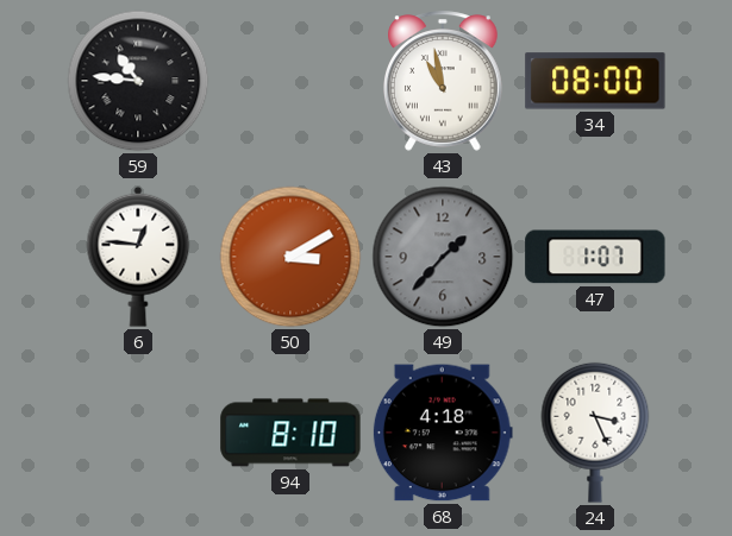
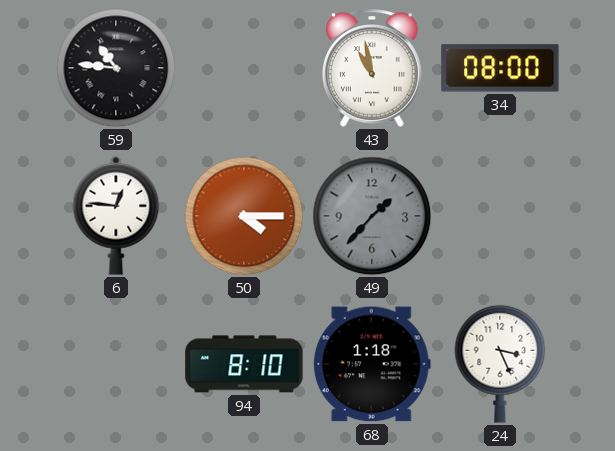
50: 3:10 -> 4:15
47: 1:07 -> none
68: 4:18 -> 1:18
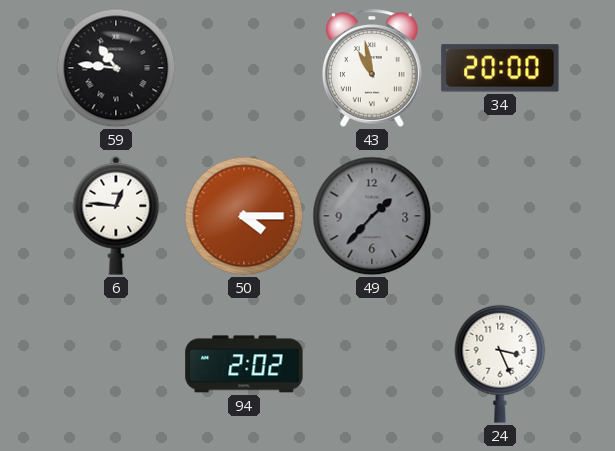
34: 08:00 -> 20:00
94: 8:10 -> 2:02
68: 1:18 -> none
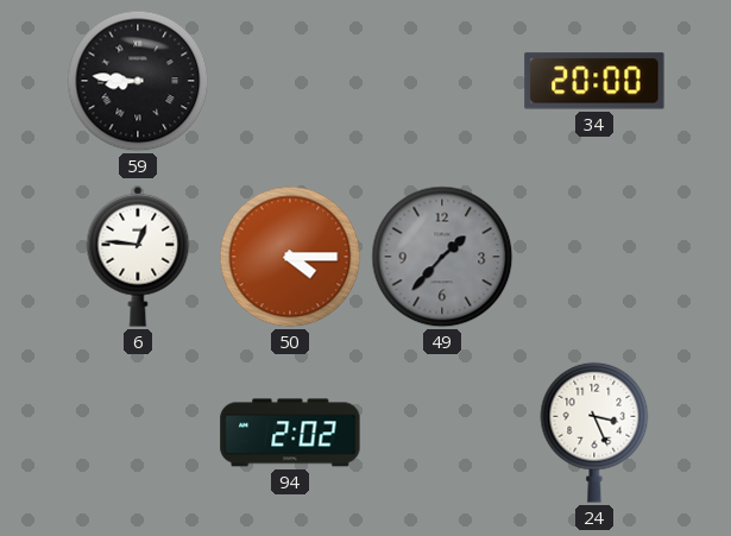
59: 10:46 -> 8:46
43: 10:58 -> none
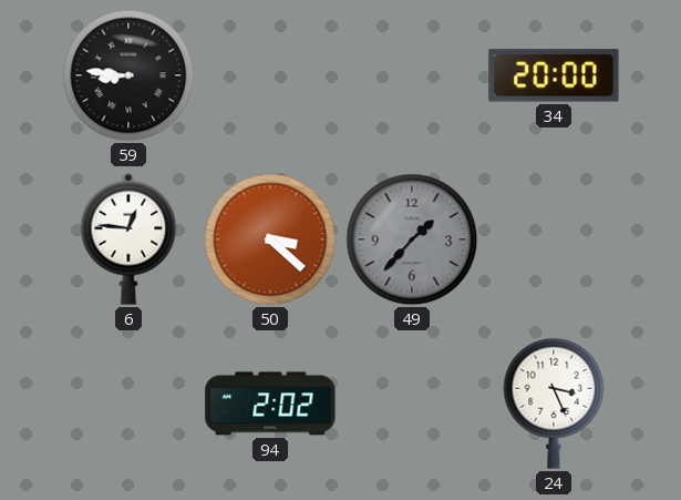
50: 4:15 -> 3:22
